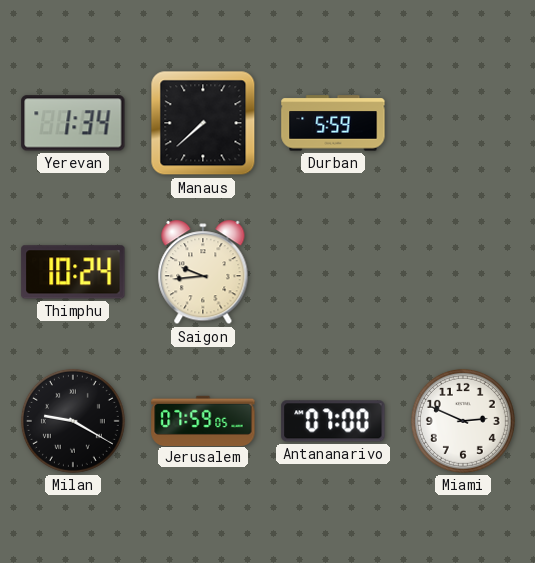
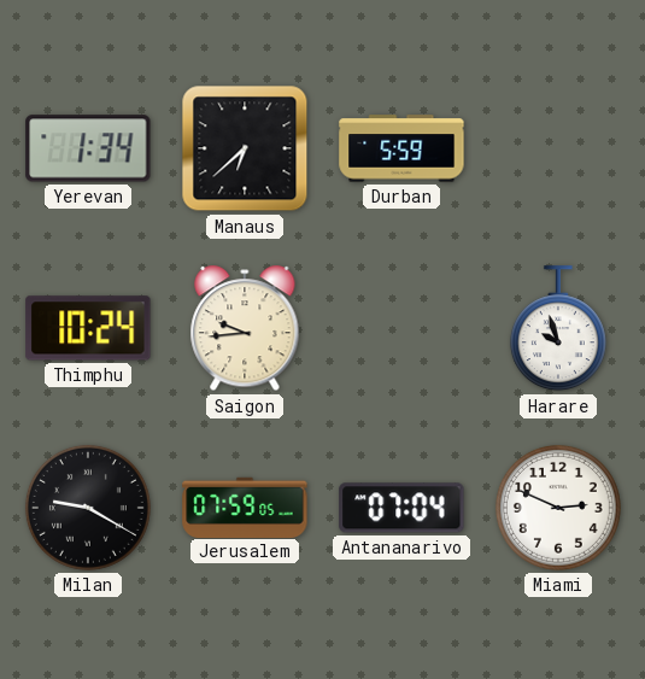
Manaus: 7:38 -> 6:38
Harare: none -> 9:57
Antananarivo: 07:00 -> 07:04
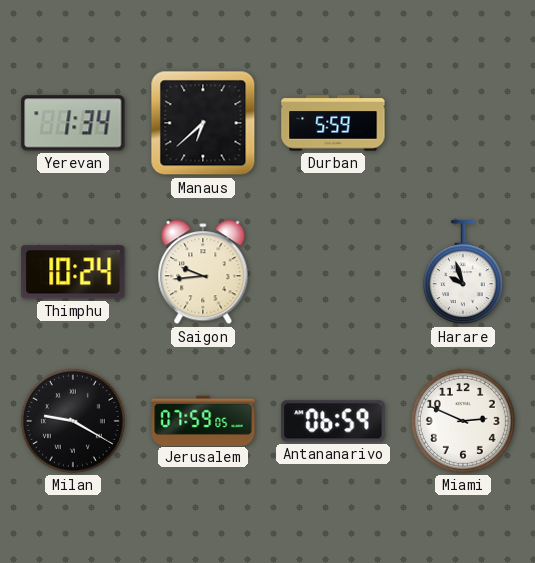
Antananarivo: 07:04 -> 06:59
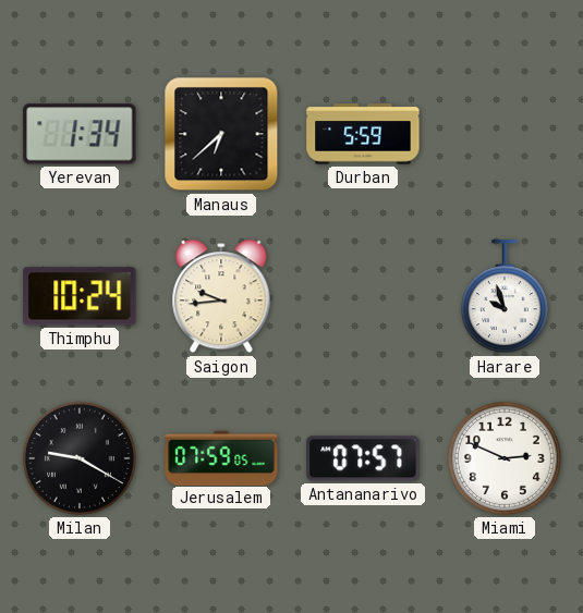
Antananarivo: 06:59 -> 07:57
